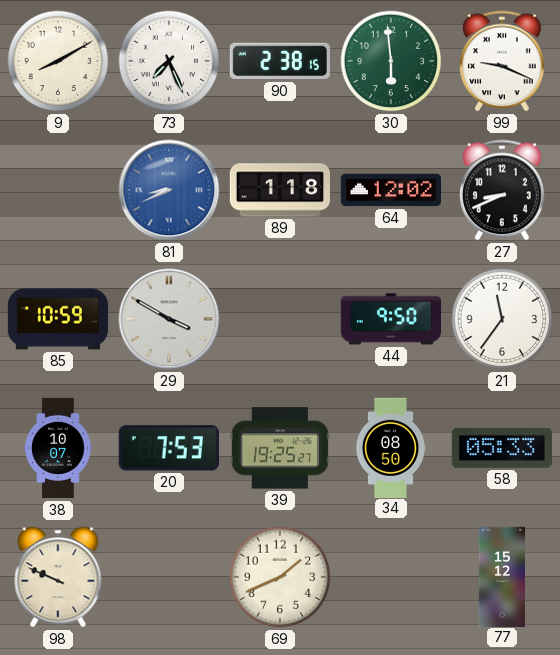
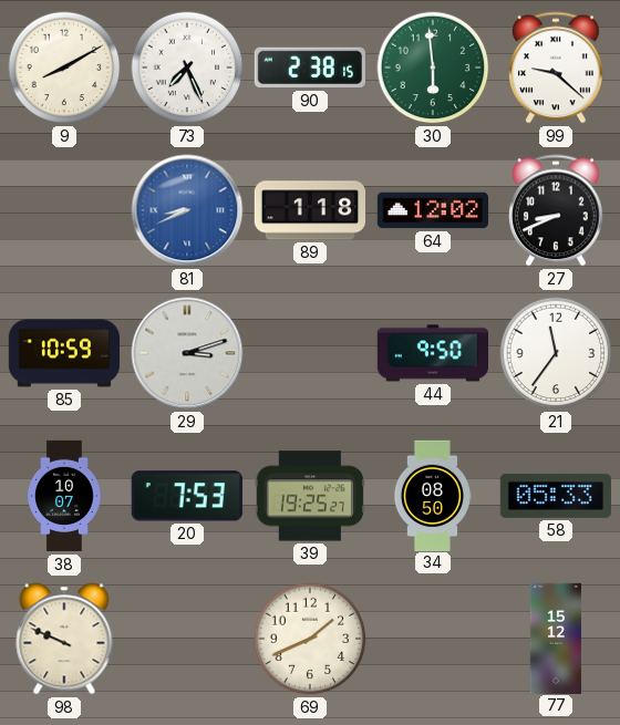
99: 9:19 -> 9:22
29: 3:50 -> 3:12
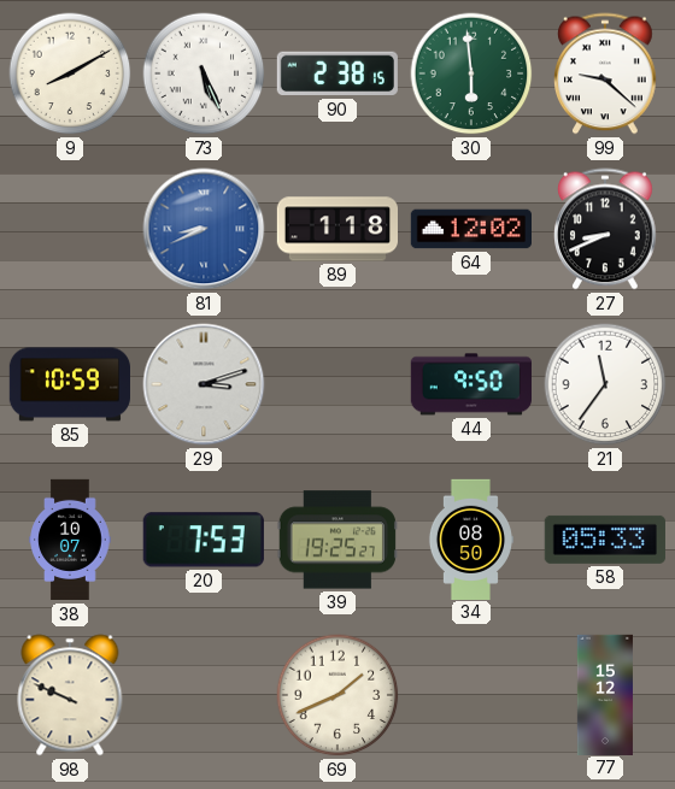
73: 7:26 -> 5:26
